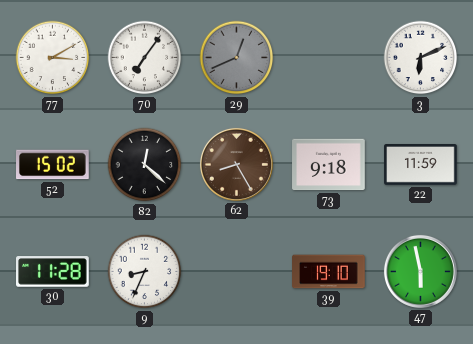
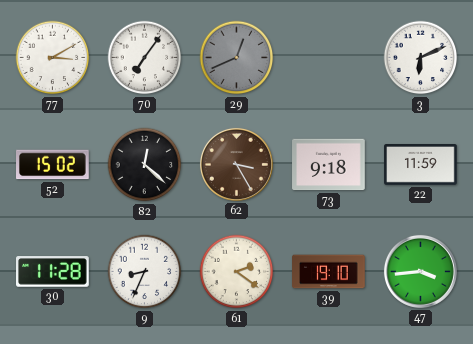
62: 8:25 -> 3:25
61: none -> 2:21
47: 5:58 -> 3:44
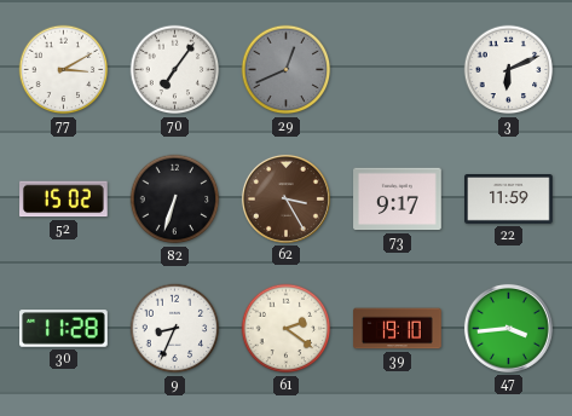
82: 12:22 -> 6:33
73: 9:18 -> 9:17
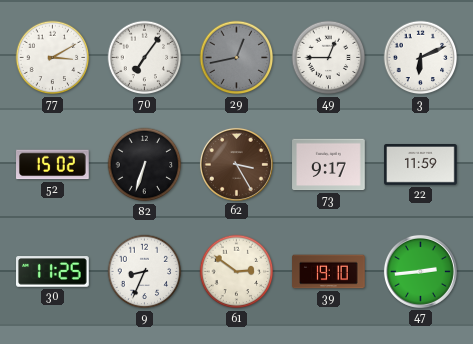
29: 12:41 -> 12:43
49: none -> 12:45
30: 11:28 -> 11:25
61: 2:21 -> 2:51
47: 3:44 -> 2:44
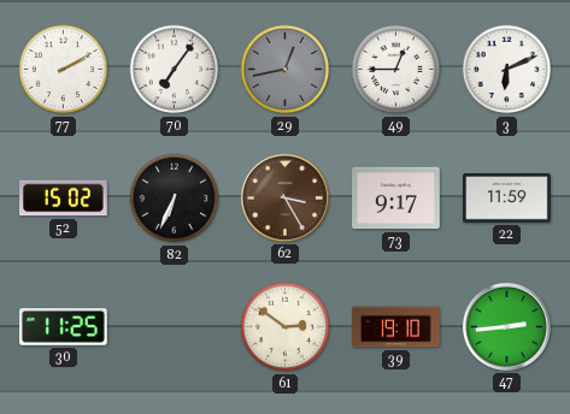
77: 3:10 -> 2:10
82: 6:33 -> 6:34
9: 8:34 -> none
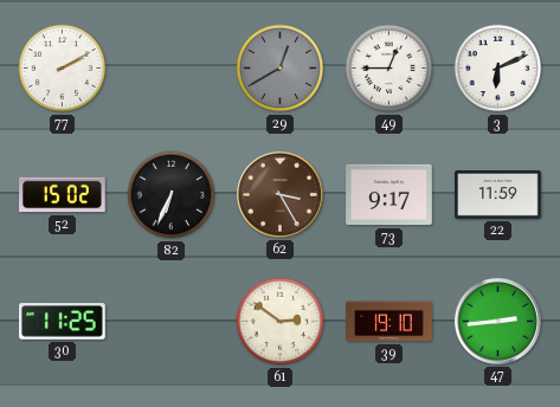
70: 7:06 -> none
29: 12:43 -> 12:40
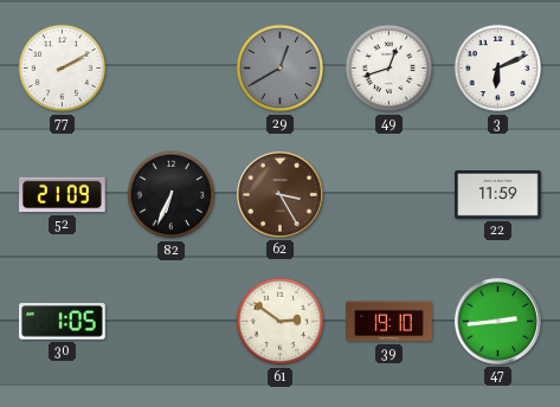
49: 12:45 -> 12:42
52: 15:02 -> 21:09
73: 9:17 -> none
30: 11:25 -> 1:05
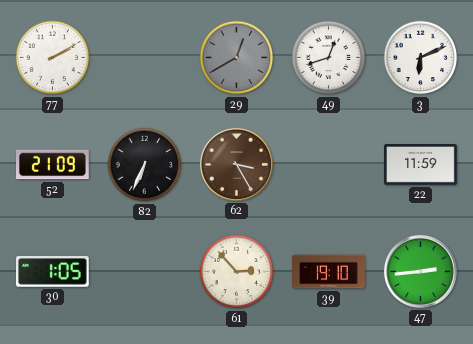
61: 2:51 -> 2:53
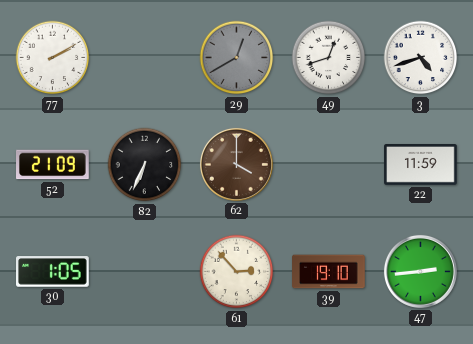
3: 6:11 -> 4:42
62: 3:25 -> 4:00
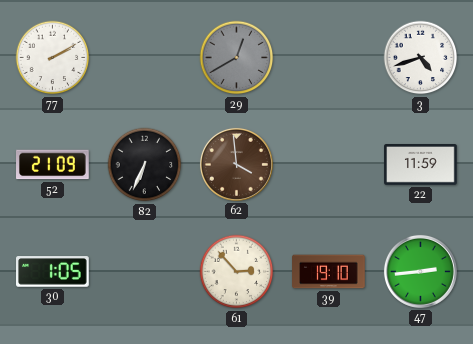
49: 12:42 -> none
62: 4:00 -> 3:59
